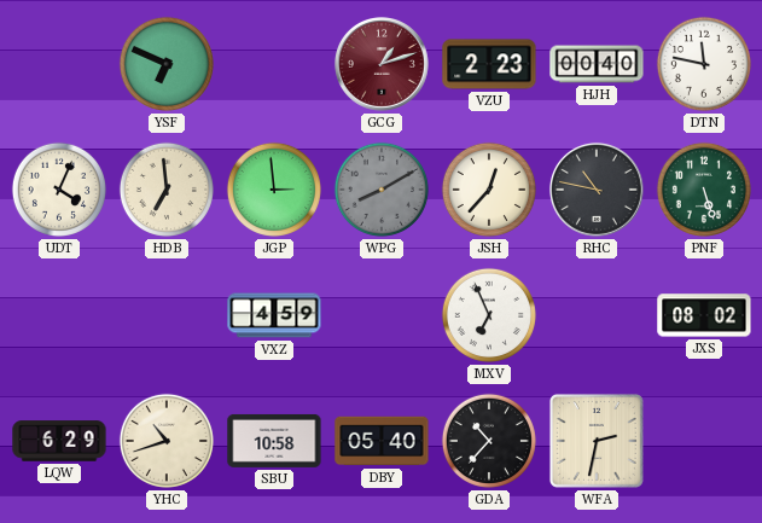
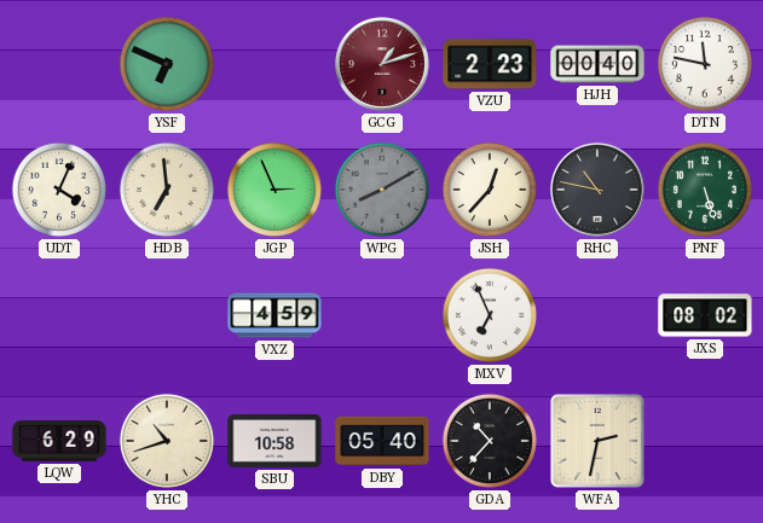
JGP: 2:59 -> 2:56
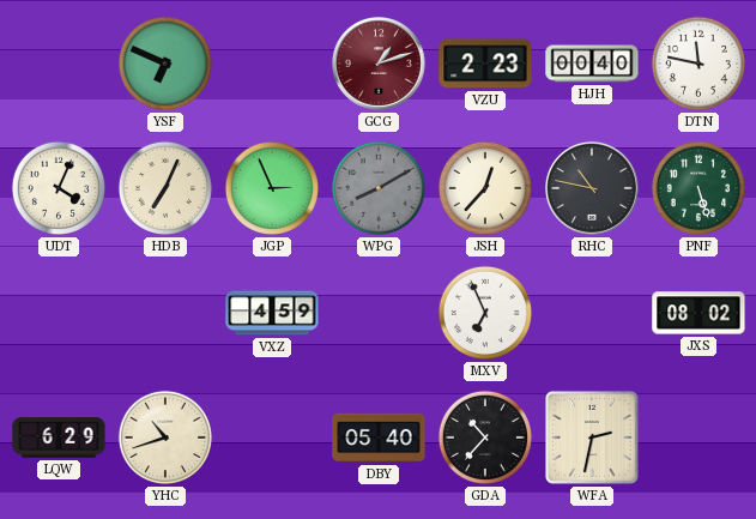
HDB: 6:59 -> 7:04
SBU: 10:58 -> none
